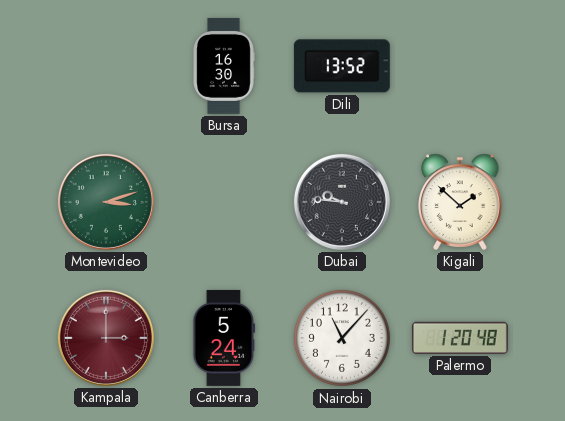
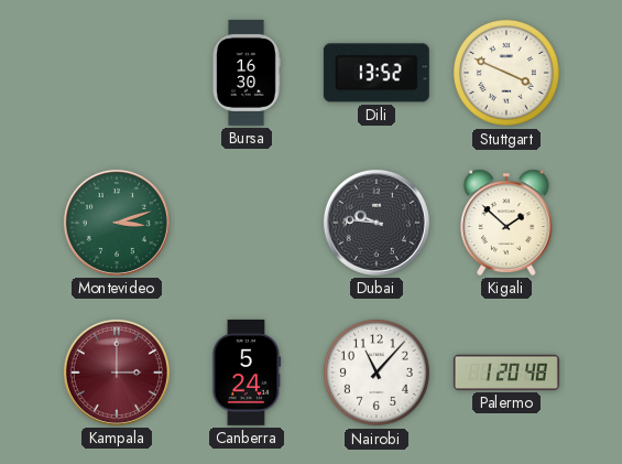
Stuttgart: none -> 3:49
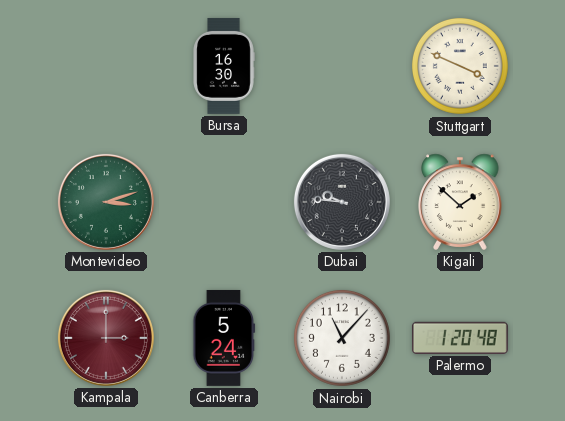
Dili: 13:52 -> none
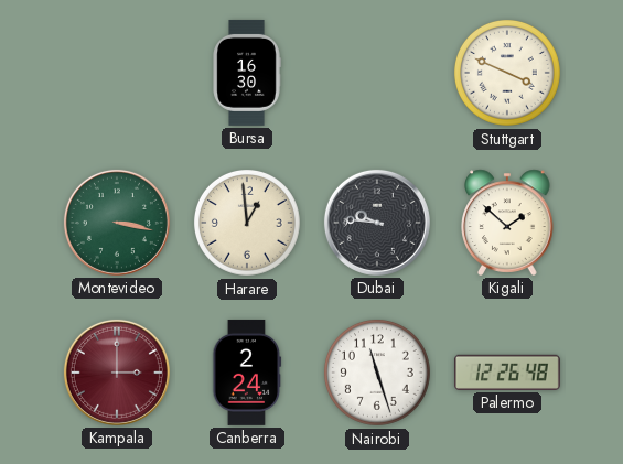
Montevideo: 3:12 -> 3:17
Harare: none -> 12:59
Canberra: 5:24 -> 2:24
Nairobi: 11:07 -> 11:27
Palermo: 1:20 -> 12:26
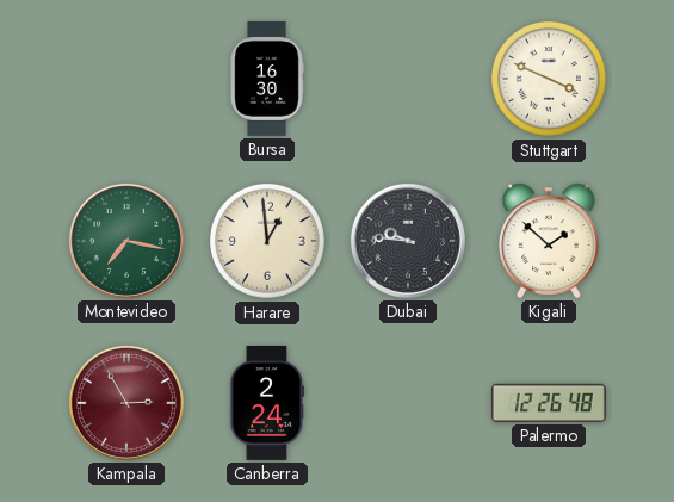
Montevideo: 3:17 -> 7:17
Kampala: 3:00 -> 2:55
Nairobi: 11:27 -> none
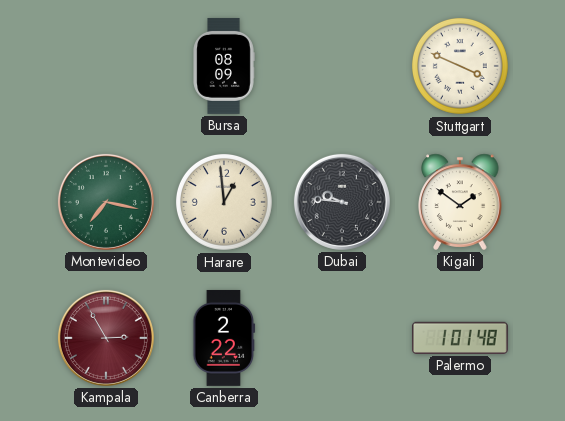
Bursa: 16:30 -> 08:09
Kigali: 1:52 -> 1:51
Canberra: 2:24 -> 2:22
Palermo: 12:26 -> 1:01
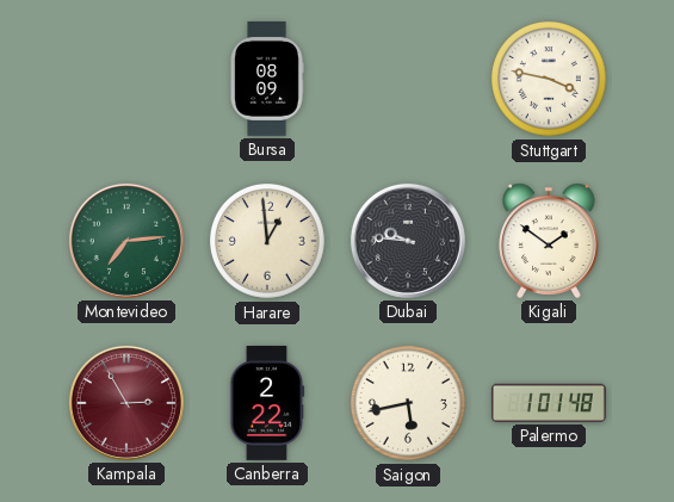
Stuttgart: 3:49 -> 3:47
Montevideo: 7:17 -> 7:14
Saigon: none -> 5:43
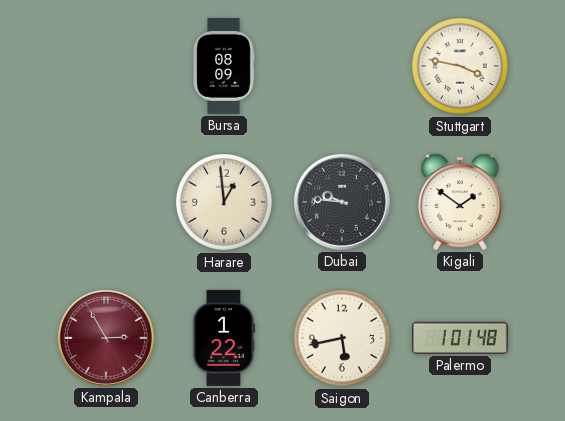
Montevideo: 7:14 -> none
Canberra: 2:22 -> 1:22
